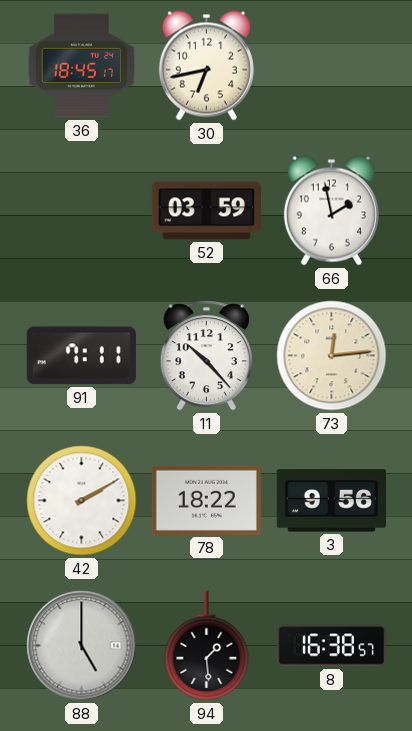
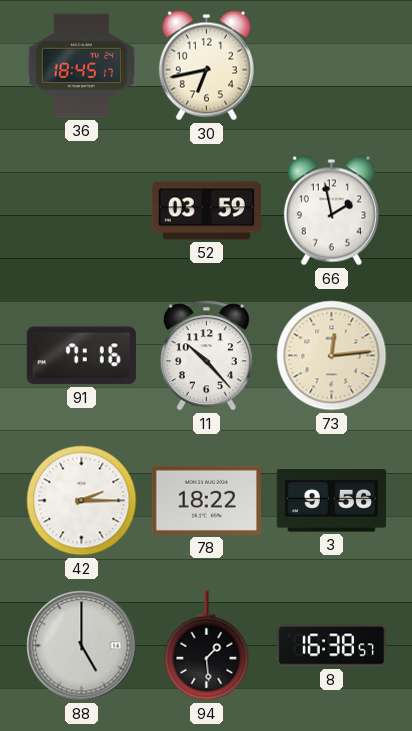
91: 7:11 -> 7:16
42: 2:10 -> 2:15
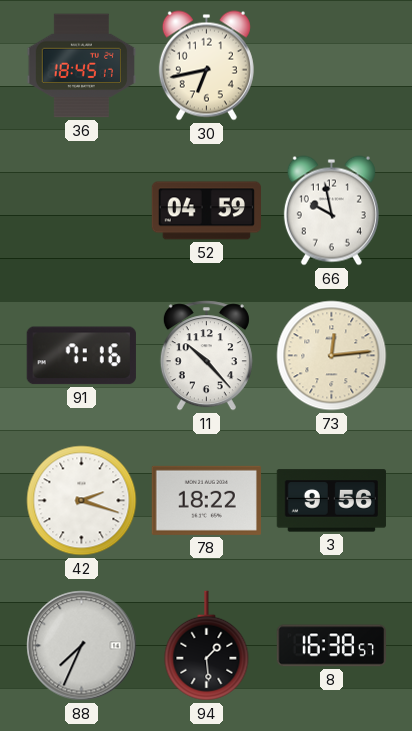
52: 03:59 -> 04:59
66: 1:58 -> 9:58
42: 2:15 -> 2:18
88: 5:00 -> 7:34
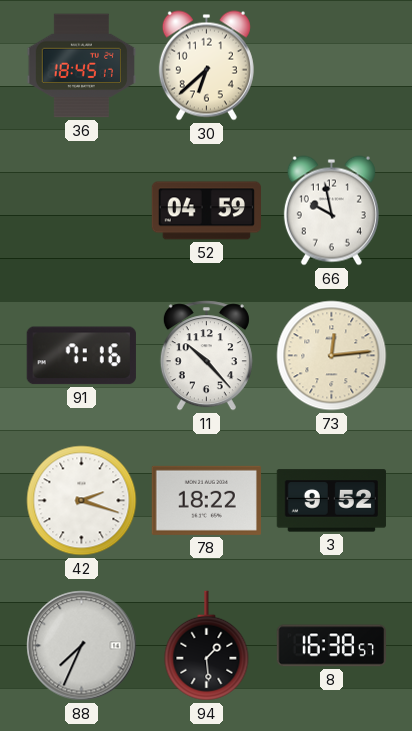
30: 6:43 -> 6:38
3: 9:56 -> 9:52
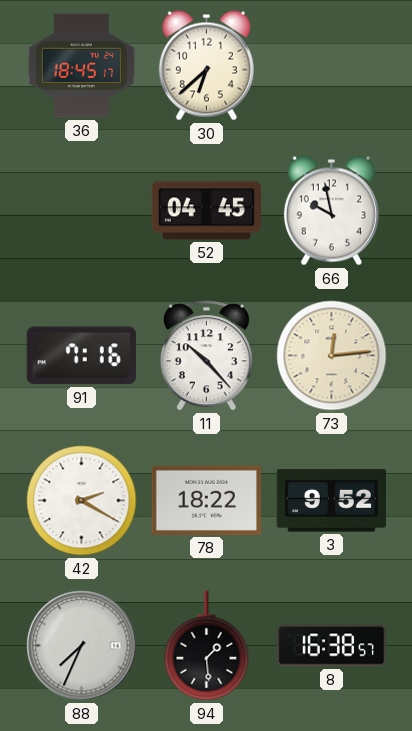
52: 04:59 -> 04:45
42: 2:18 -> 2:20
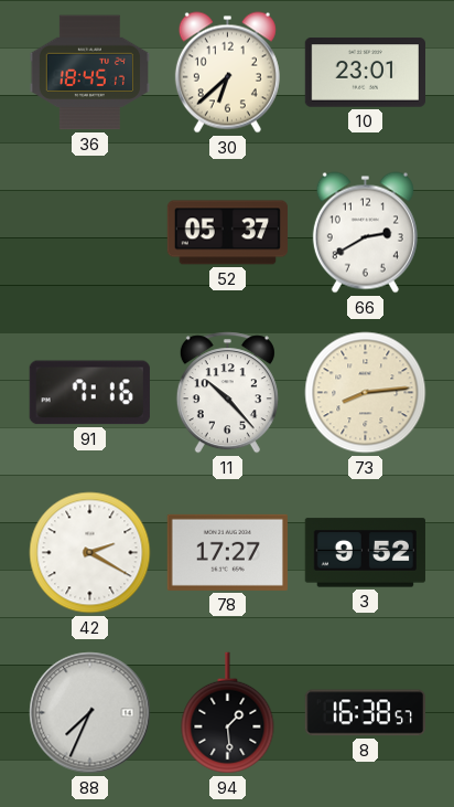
10: none -> 23:01
52: 04:45 -> 05:37
66: 9:58 -> 2:40
73: 12:14 -> 8:14
78: 18:22 -> 17:27
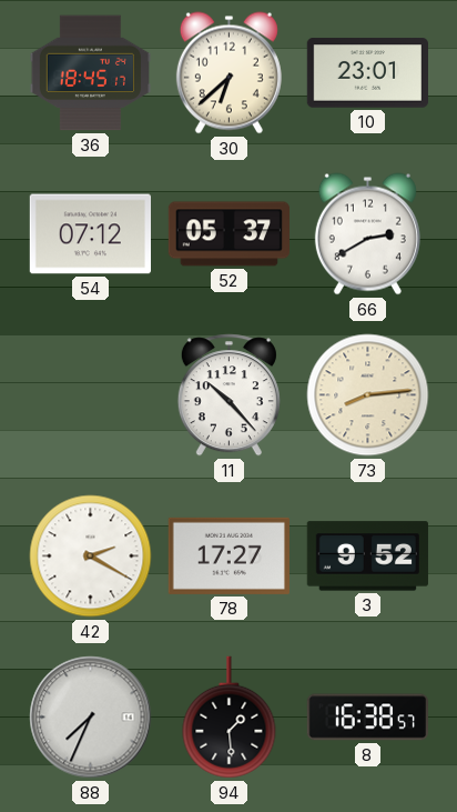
54: none -> 07:12
91: 7:16 -> none
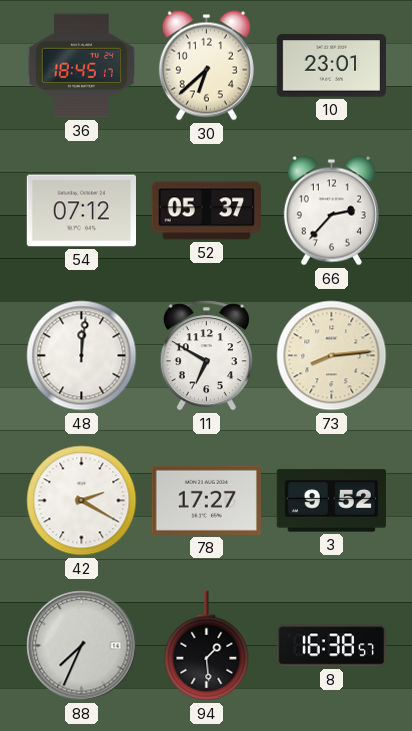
66: 2:40 -> 2:37
48: none -> 12:01
11: 10:23 -> 6:50
